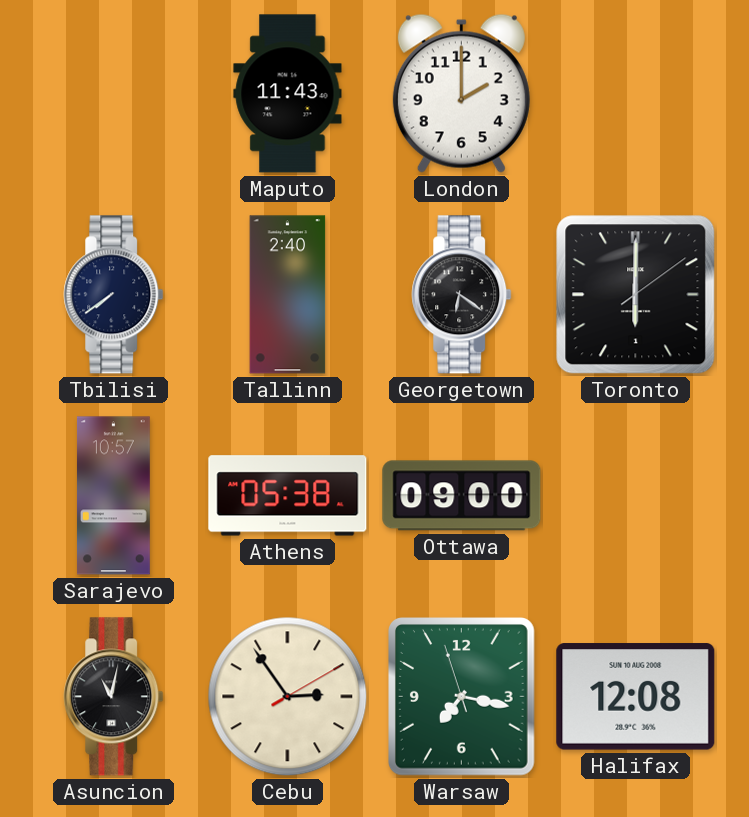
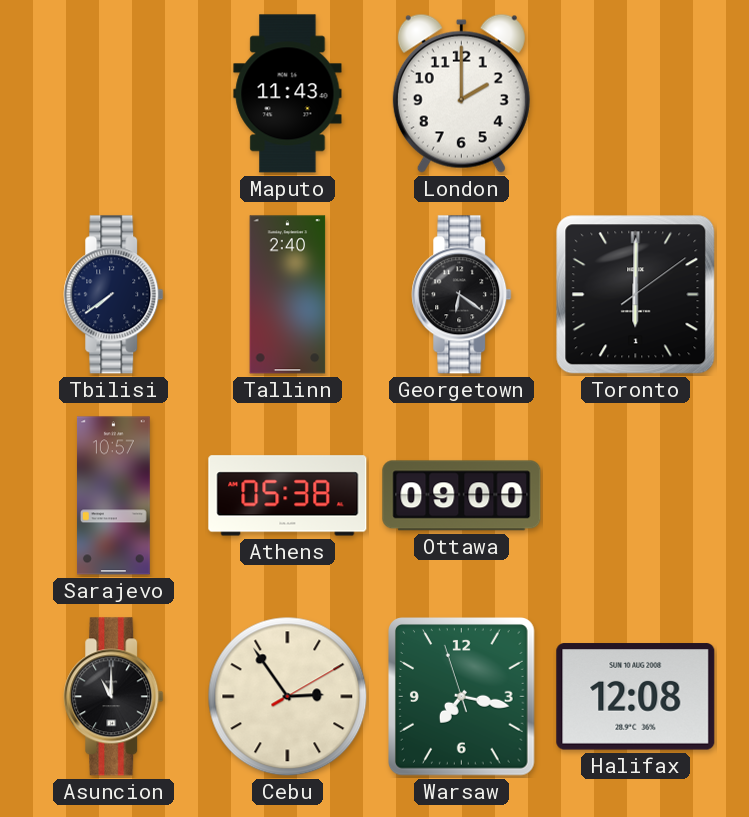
Asuncion: 11:02 -> 11:00
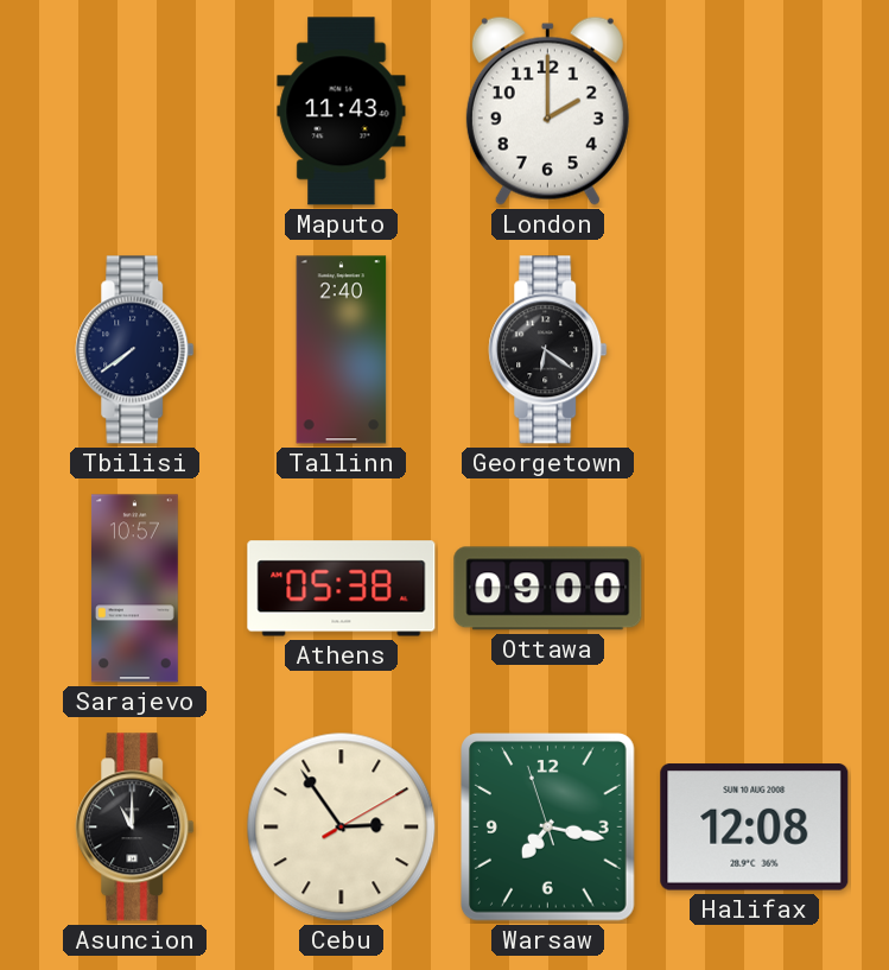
Toronto: 6:00 -> none
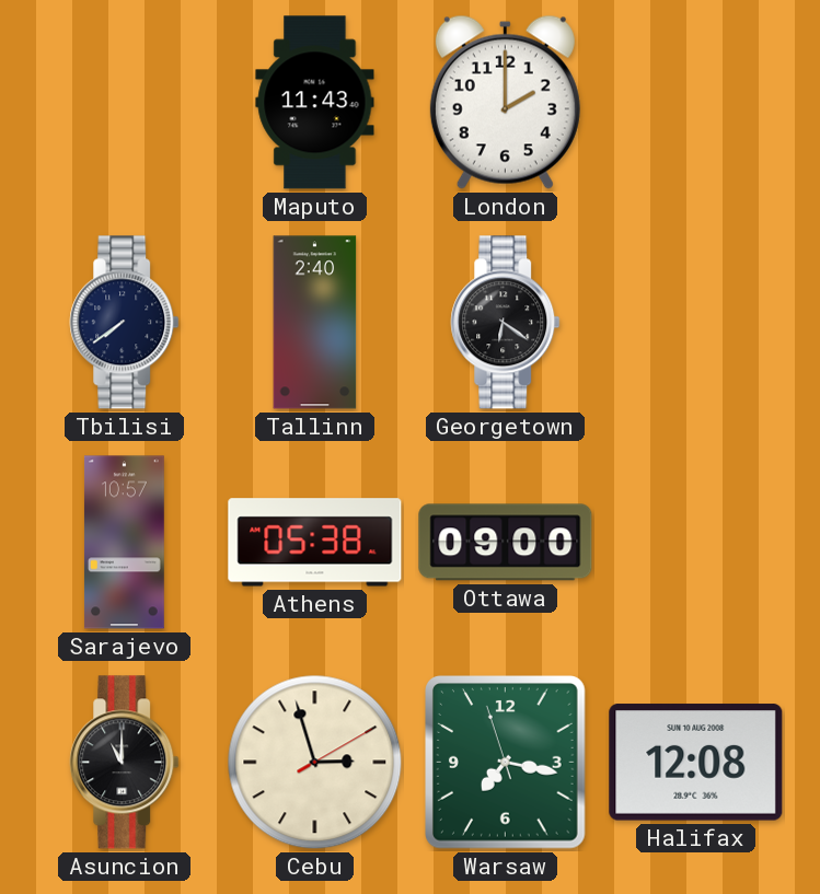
Cebu: 2:54 -> 2:57
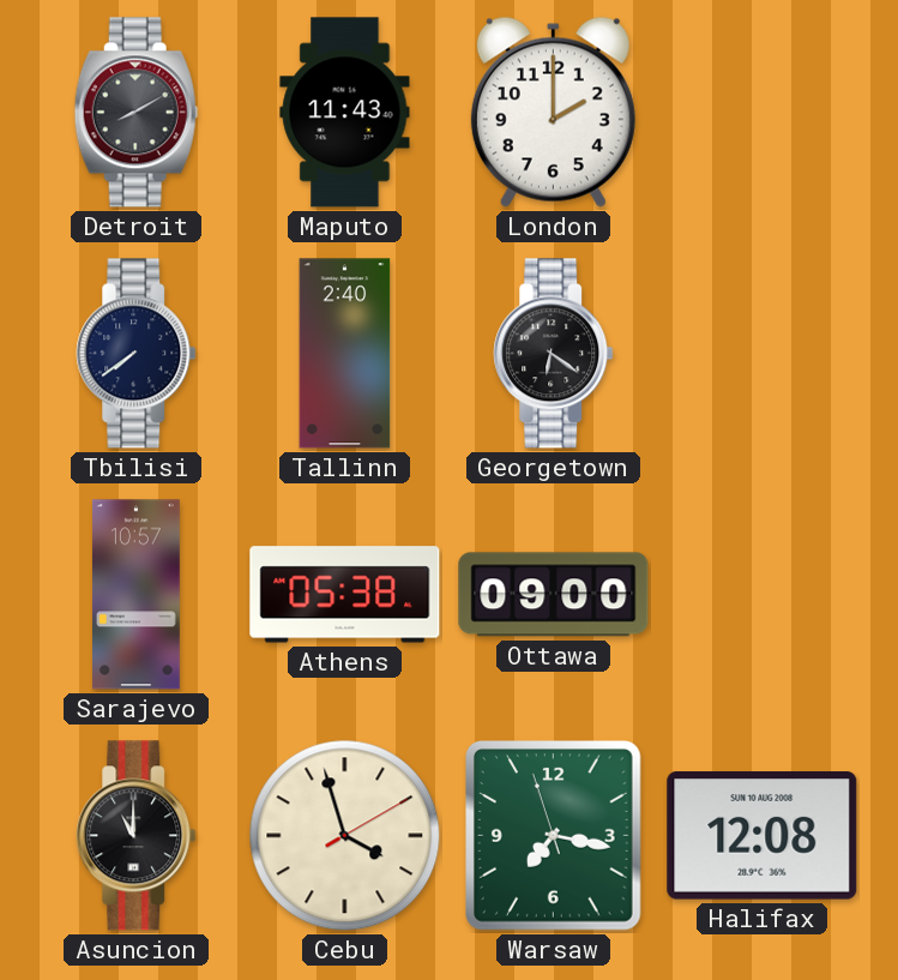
Detroit: none -> 8:10
Cebu: 2:57 -> 3:57
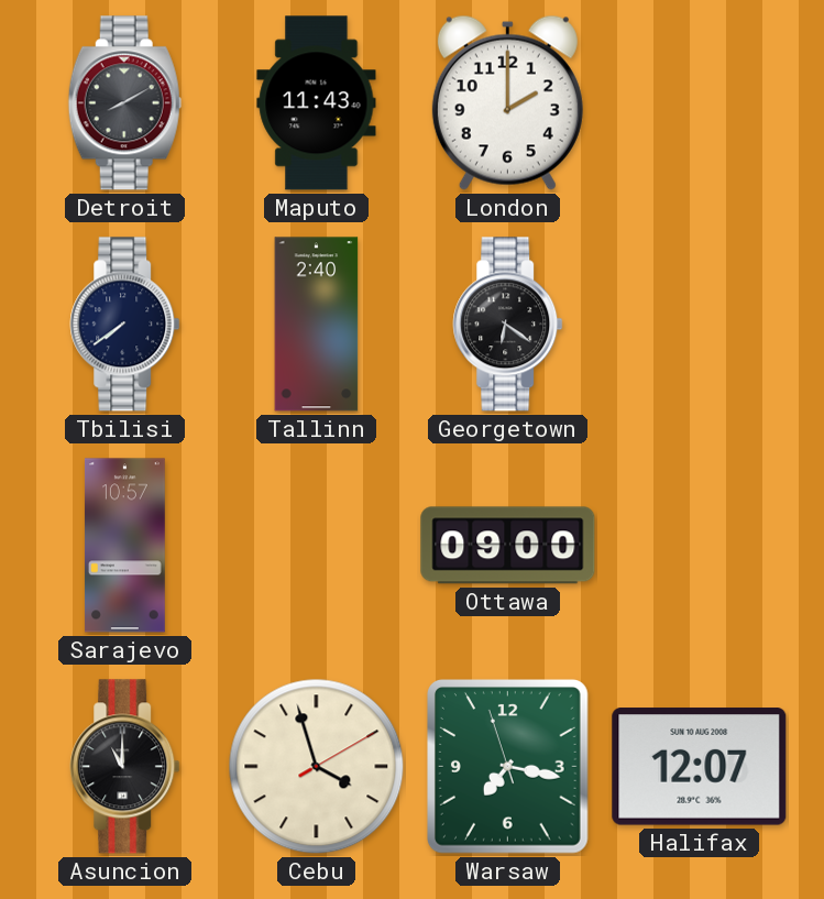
Athens: 05:38 -> none
Halifax: 12:08 -> 12:07
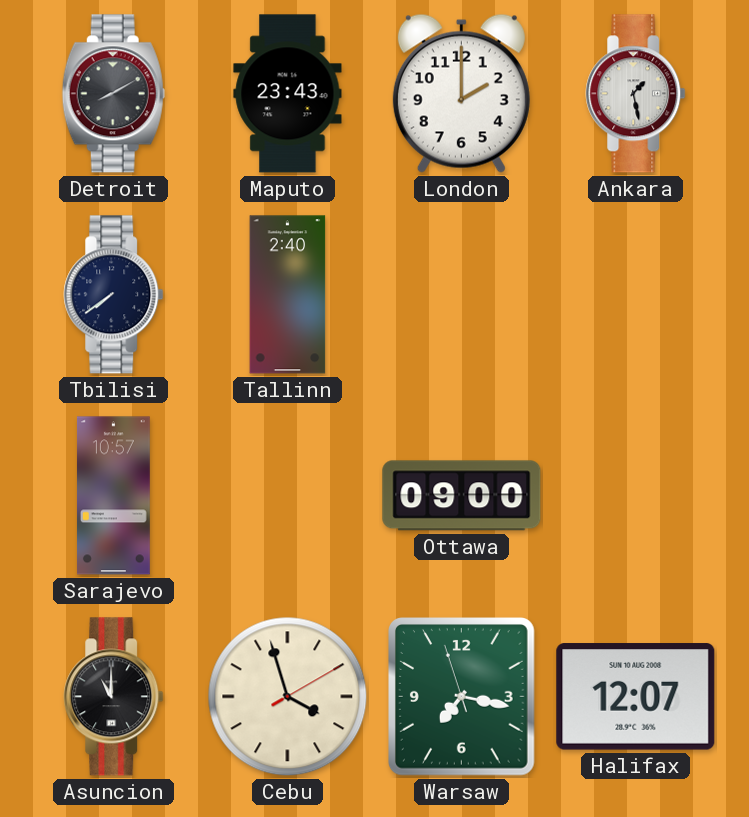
Maputo: 11:43 -> 23:43
Ankara: none -> 1:28
Georgetown: 6:21 -> none
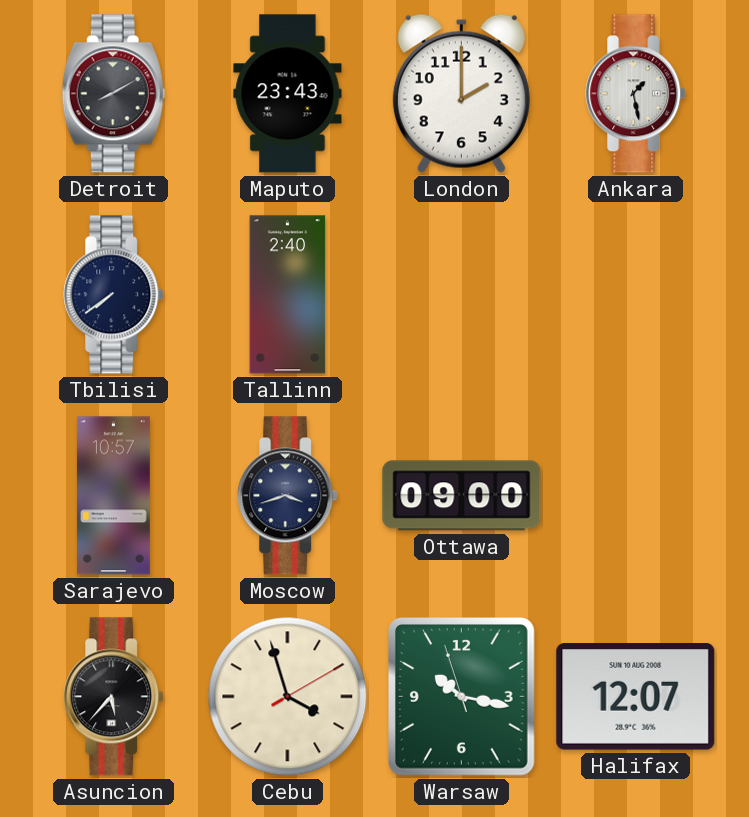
Moscow: none -> 3:42
Asuncion: 11:00 -> 5:37
Warsaw: 7:16 -> 10:16
